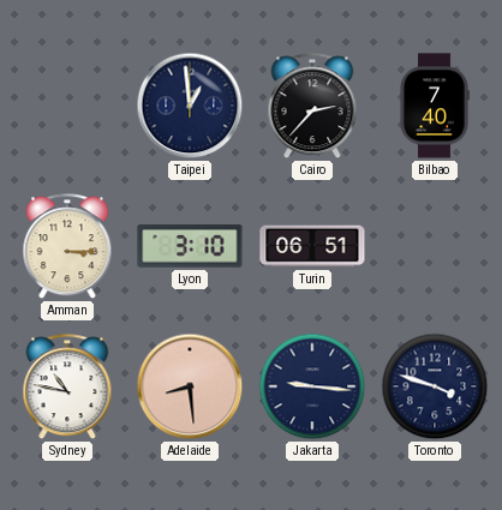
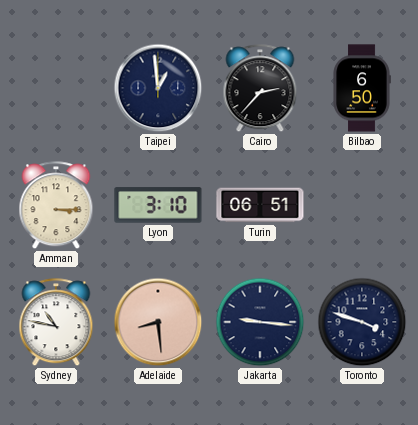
Bilbao: 7:40 -> 6:50
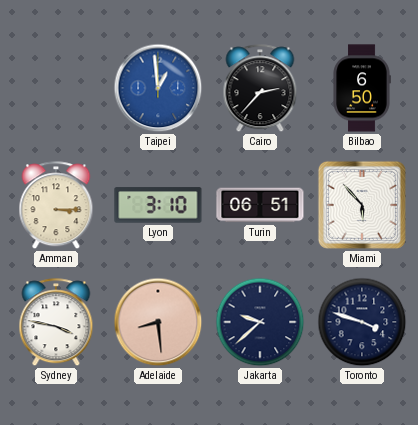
Taipei dial: navy -> blue
Miami: none -> 5:53
Sydney: 10:47 -> 3:47
Jakarta: 9:16 -> 9:38
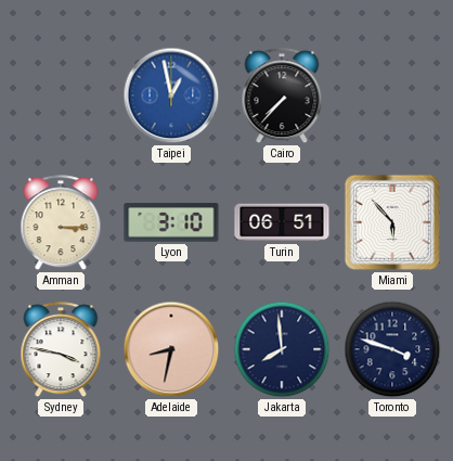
Taipei: 12:59 -> 12:58
Cairo: 2:37 -> 7:37
Bilbao: 6:50 -> none
Adelaide: 8:29 -> 8:32
Jakarta: 9:38 -> 7:59
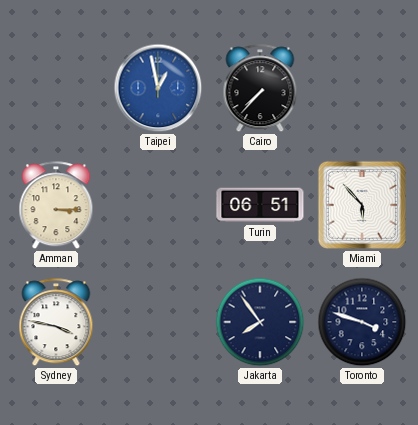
Lyon: 3:10 -> none
Adelaide: 8:32 -> none
Jakarta: 7:59 -> 7:54
